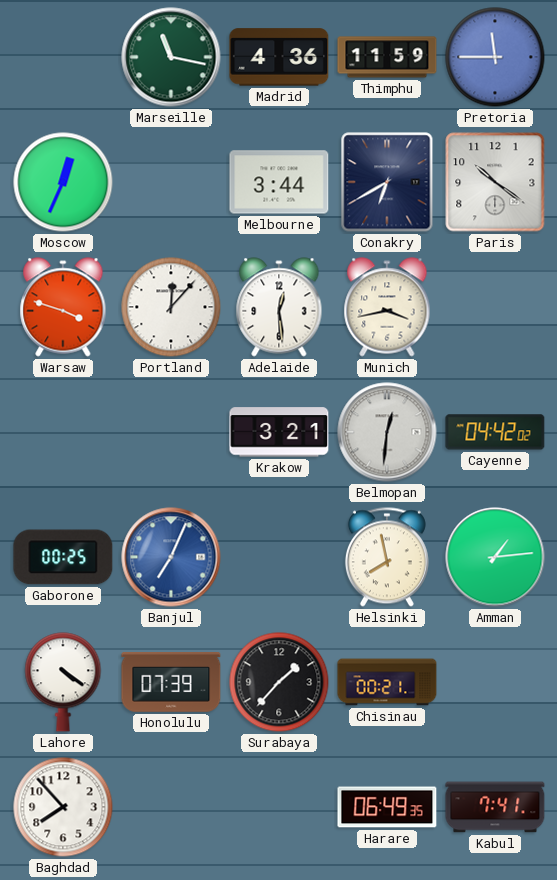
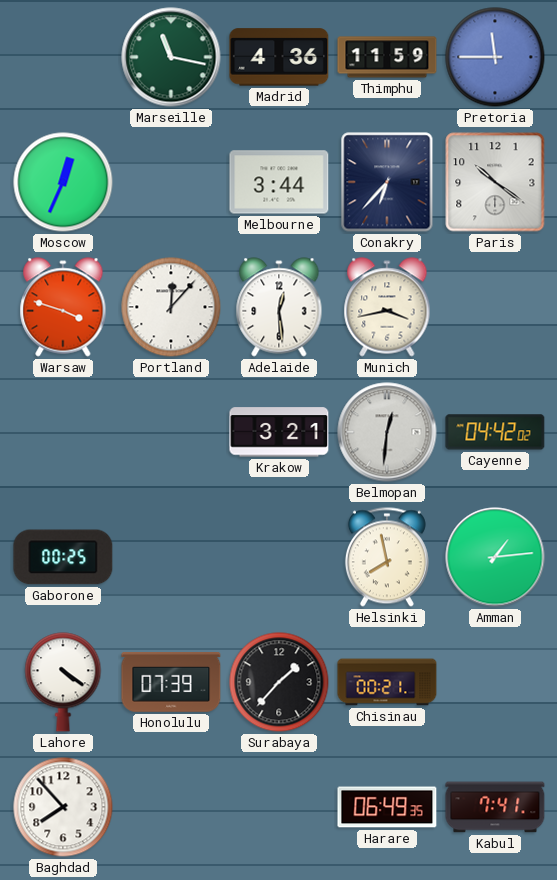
Conakry: 6:40 -> 6:37
Banjul: 7:04 -> none
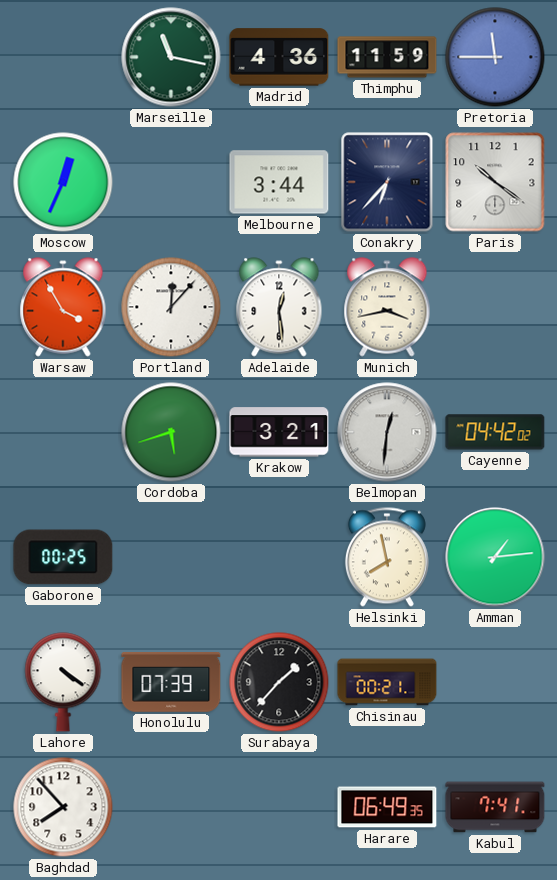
Warsaw: 3:48 -> 3:55
Cordoba: none -> 5:42
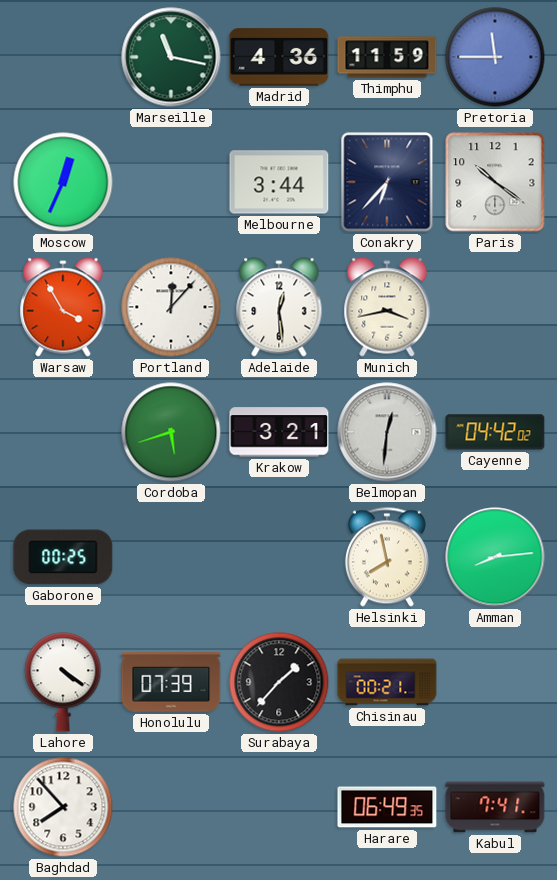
Amman: 1:14 -> 8:14
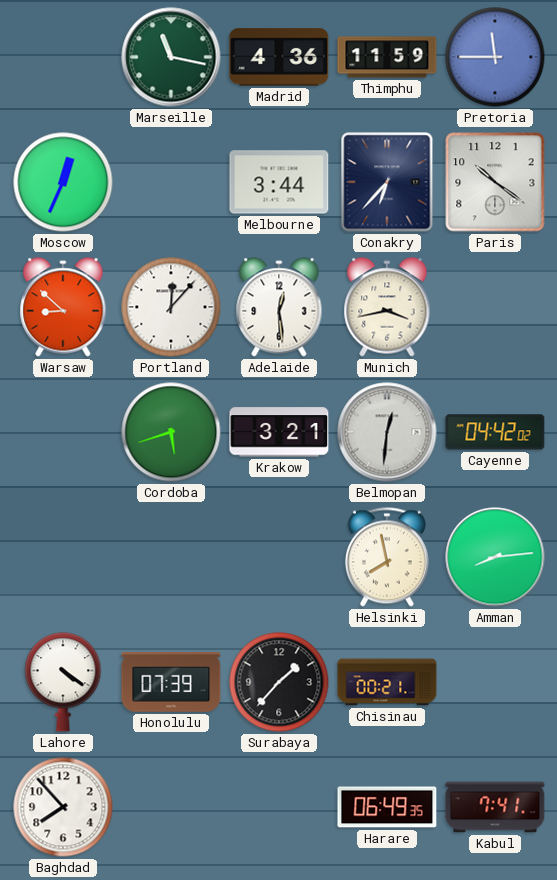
Warsaw: 3:55 -> 8:52
Gaborone: 00:25 -> none
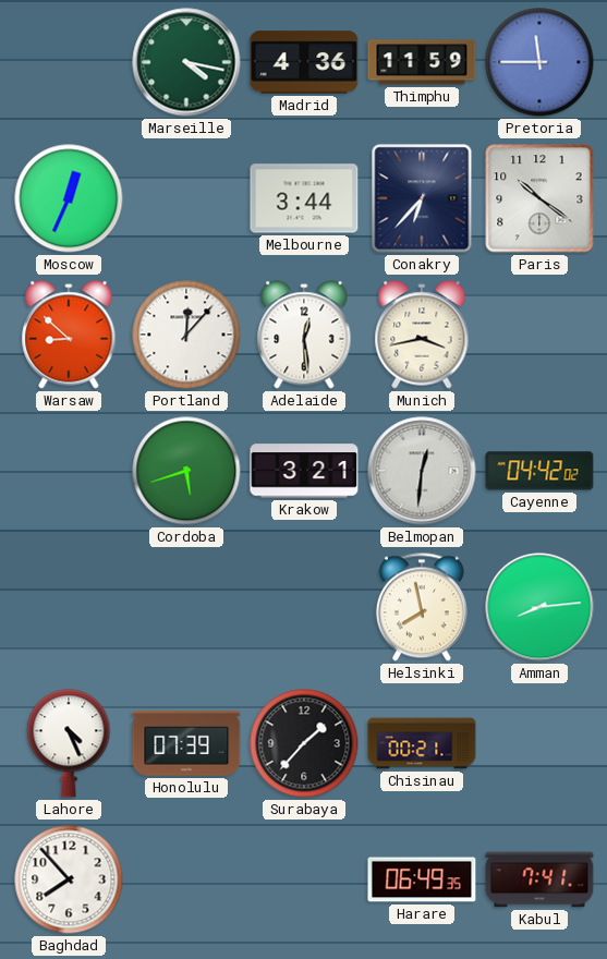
Marseille: 11:17 -> 4:17
Lahore: 4:21 -> 4:26
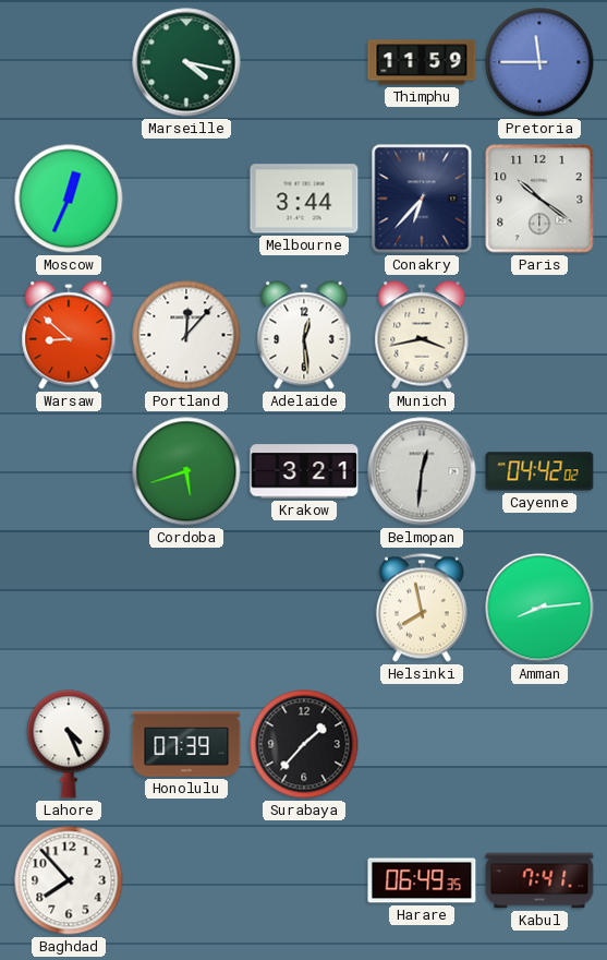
Madrid: 4:36 -> none
Chisinau: 00:21 -> none
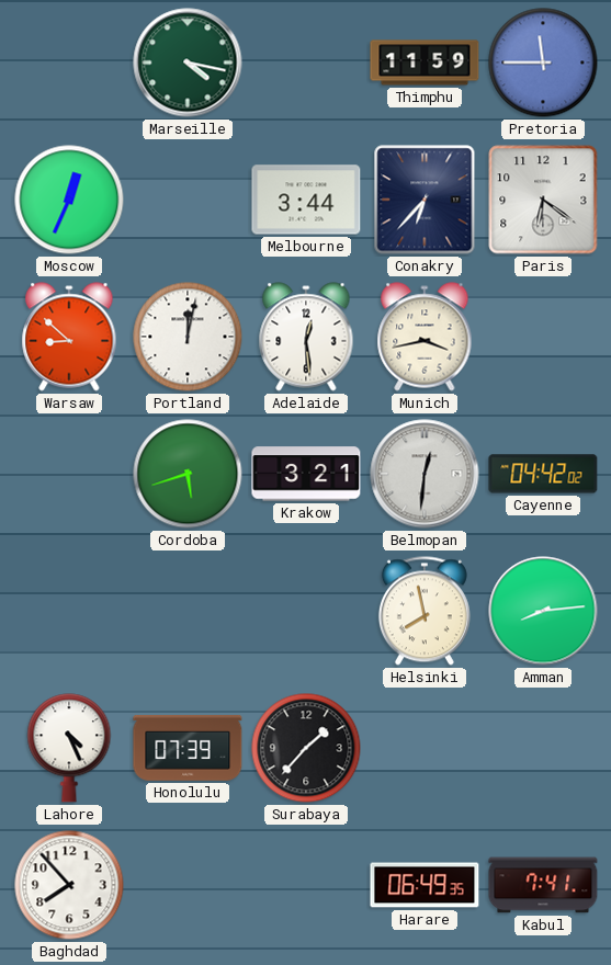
Paris: 10:21 -> 6:21
Portland: 12:07 -> 12:02
